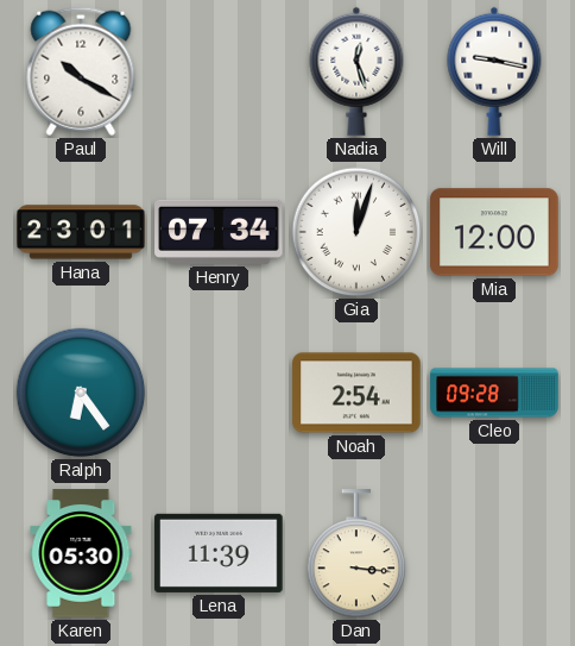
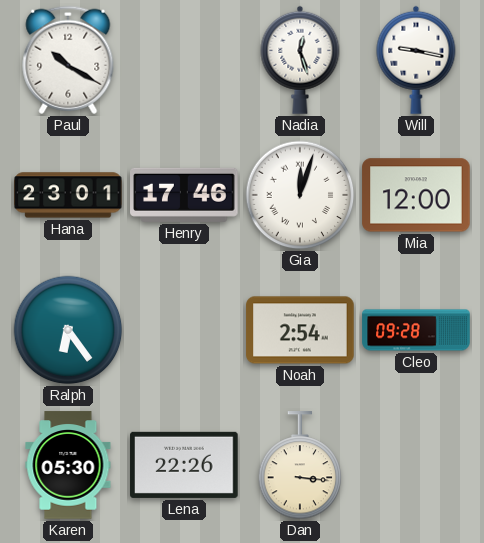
Henry: 07:34 -> 17:46
Lena: 11:39 -> 22:26
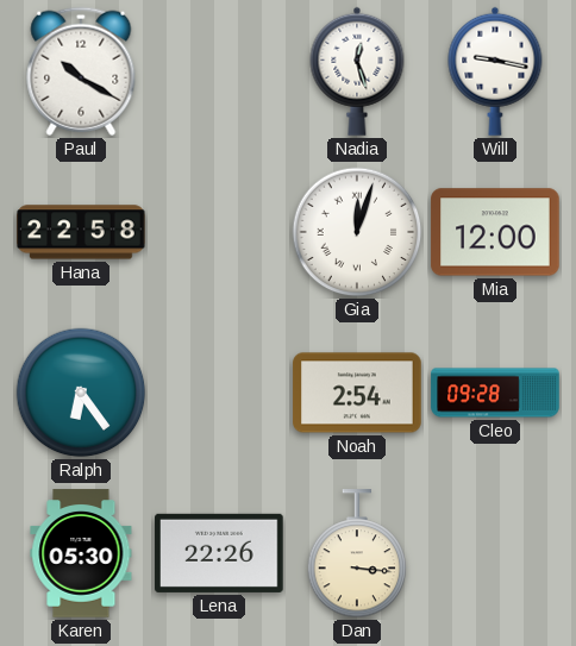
Hana: 23:01 -> 22:58
Henry: 17:46 -> none
